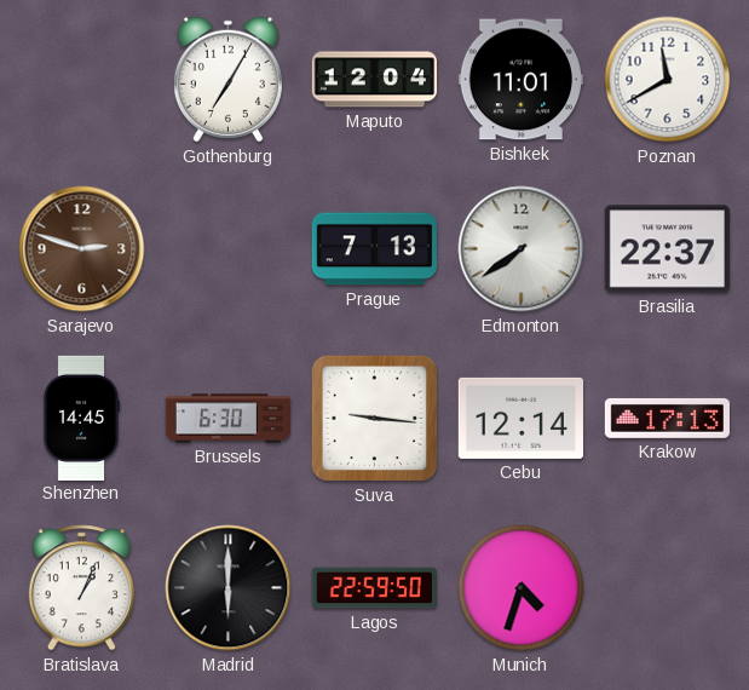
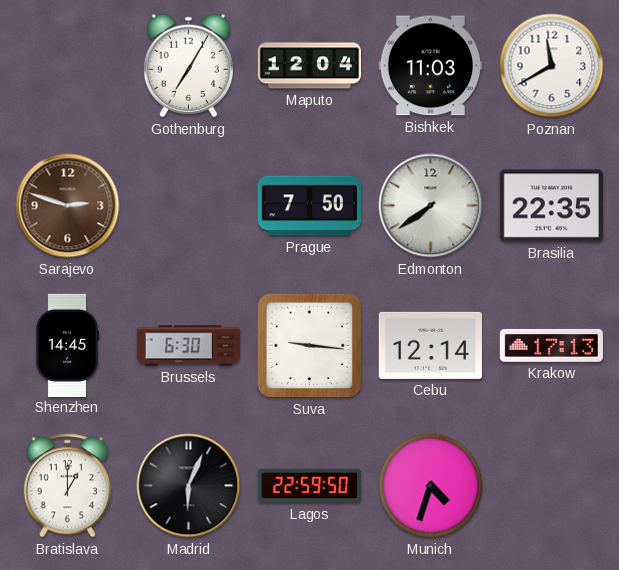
Bishkek: 11:01 -> 11:03
Prague: 7:13 -> 7:50
Brasilia: 22:37 -> 22:35
Bratislava: 1:04 -> 1:00
Madrid: 6:00 -> 6:04
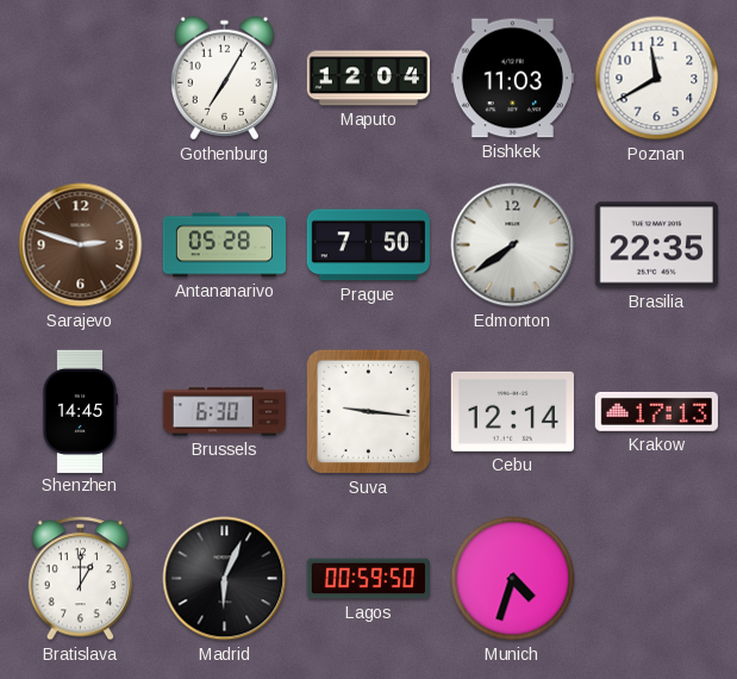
Antananarivo: none -> 05:28
Lagos: 22:59 -> 00:59
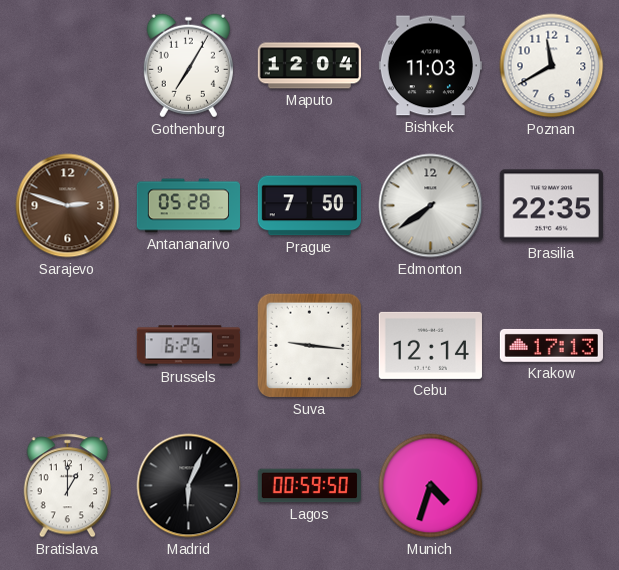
Shenzhen: 14:45 -> none
Brussels: 6:30 -> 6:25
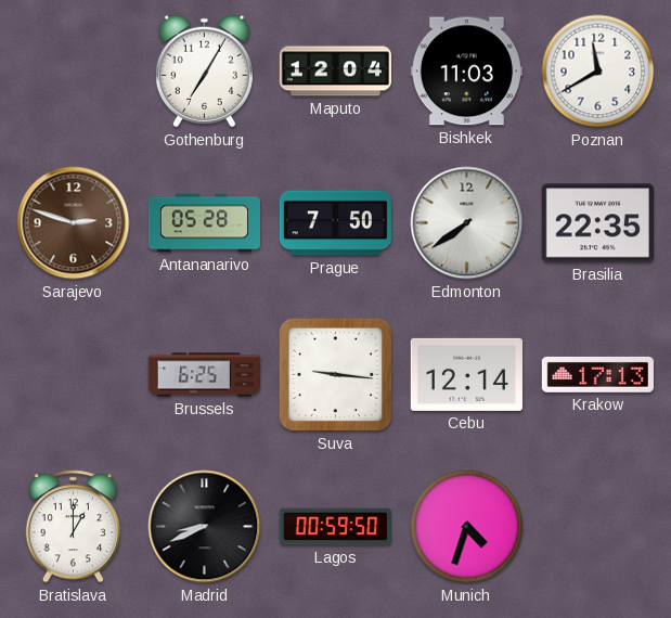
Madrid: 6:04 -> 8:41
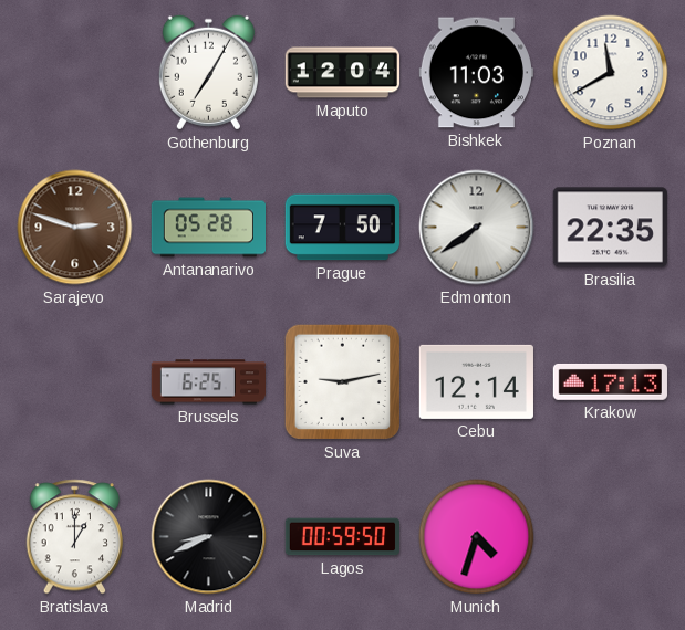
Suva: 9:16 -> 9:13
